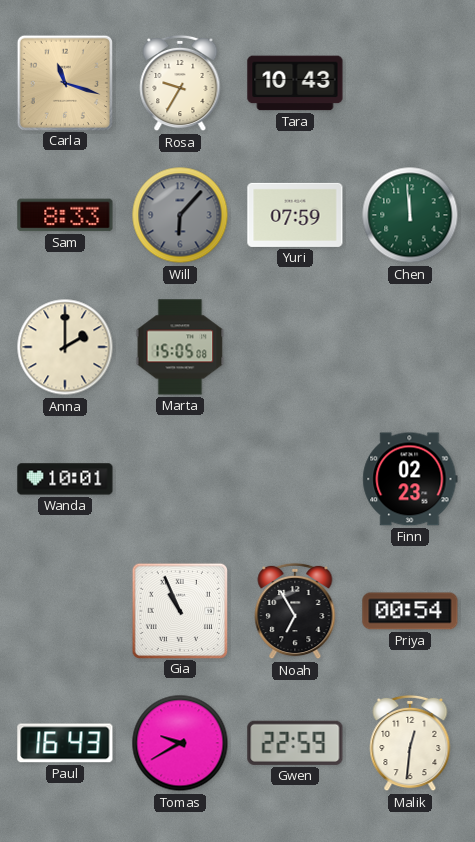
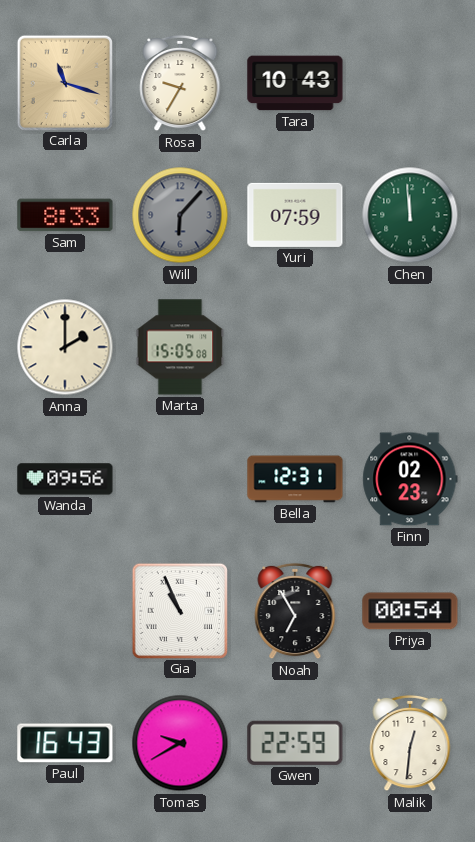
Wanda: 10:01 -> 09:56
Bella: none -> 12:31
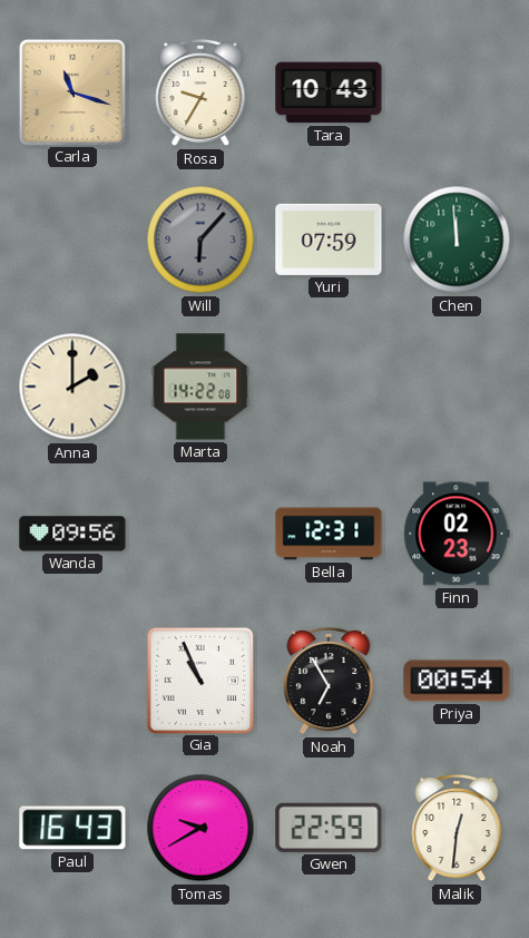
Sam: 8:33 -> none
Marta: 15:05 -> 14:22
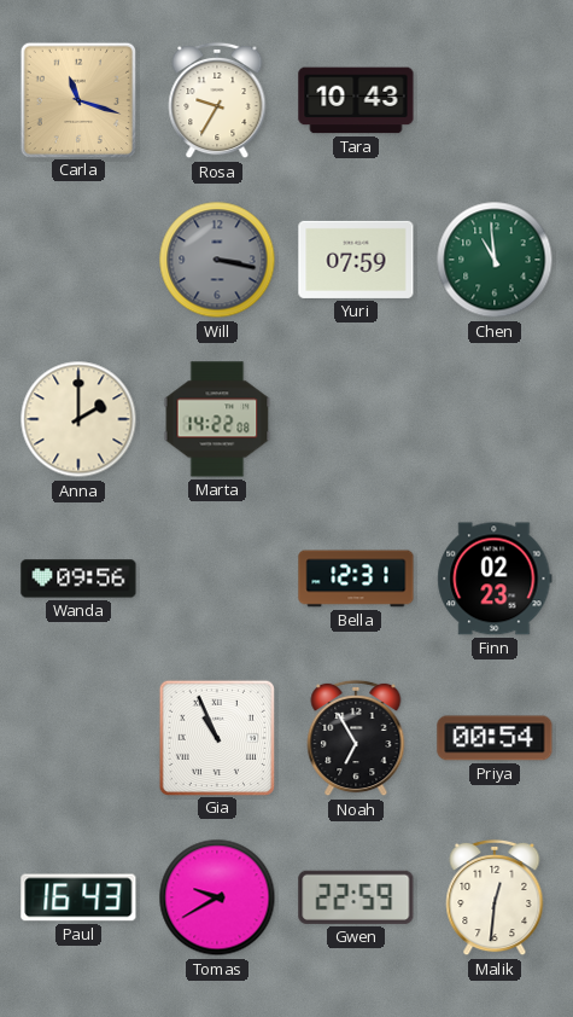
Will: 6:07 -> 3:17
Chen: 11:59 -> 10:59
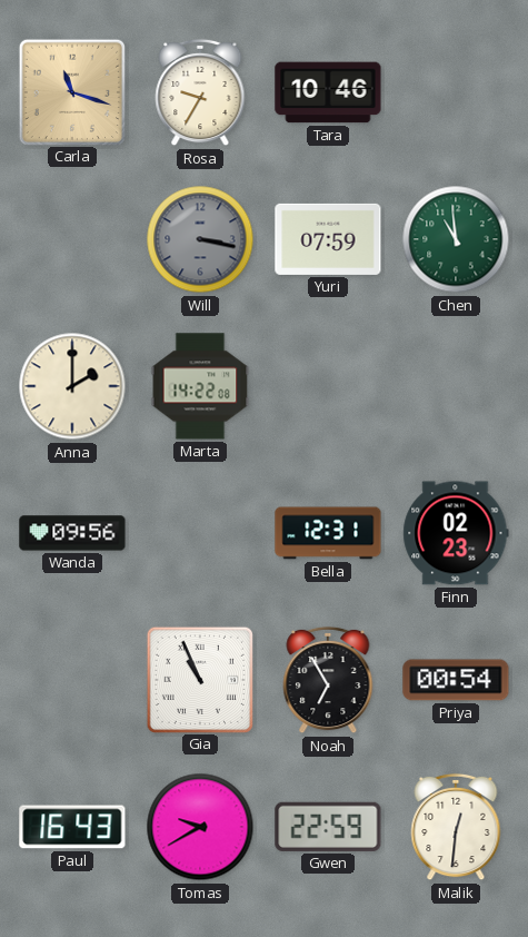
Tara: 10:43 -> 10:46
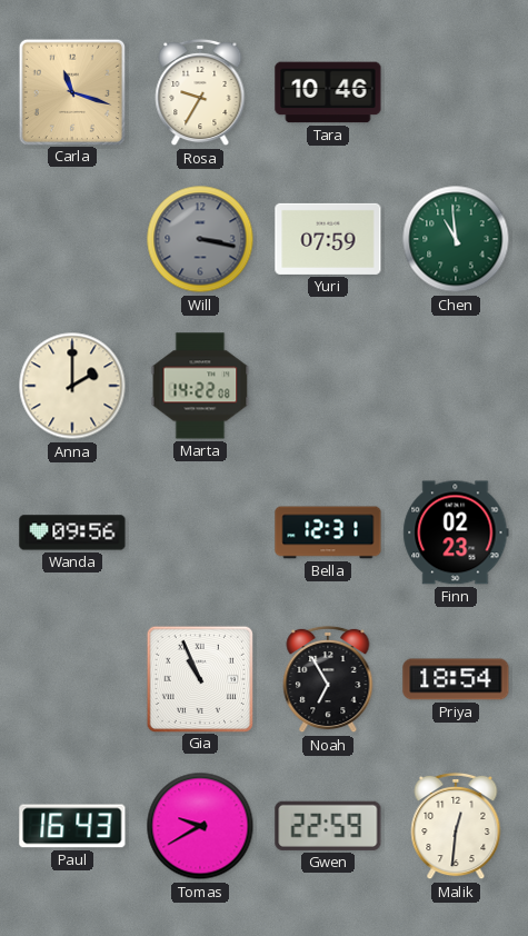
Priya: 00:54 -> 18:54
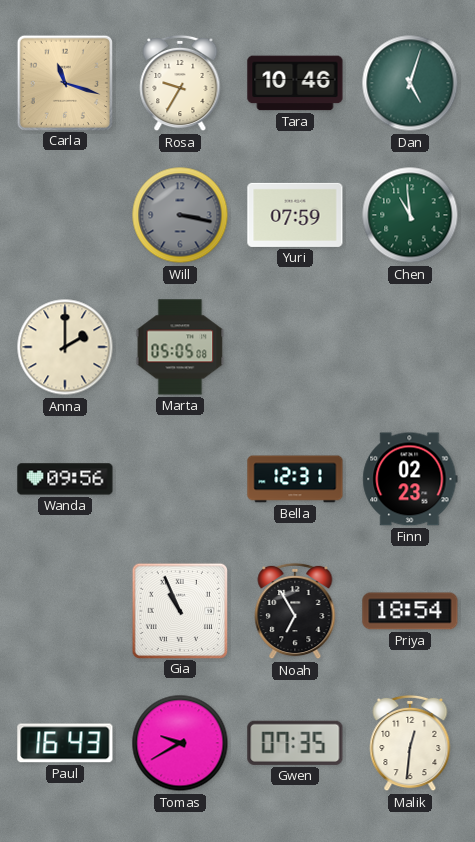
Dan: none -> 5:03
Marta: 14:22 -> 05:05
Gwen: 22:59 -> 07:35
